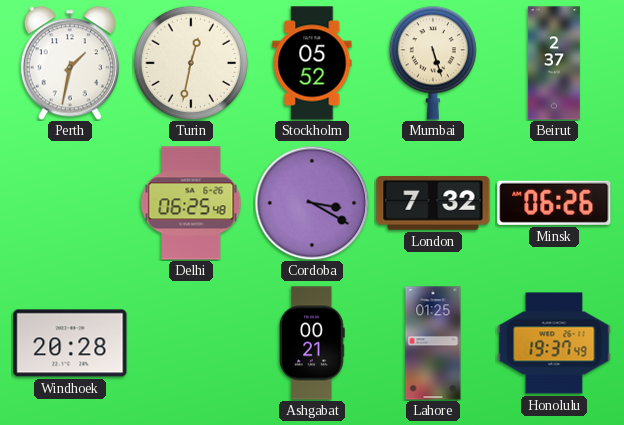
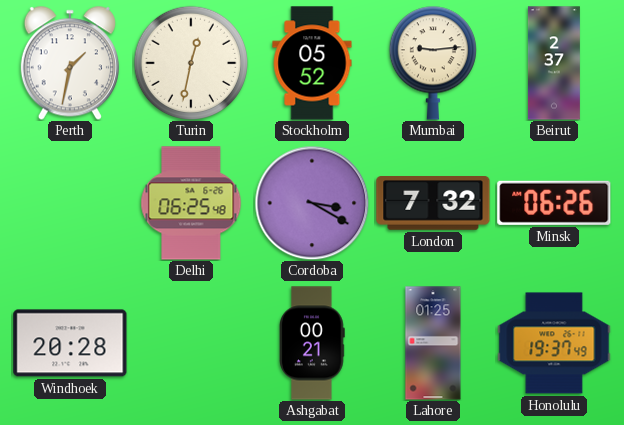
Mumbai: 5:27 -> 9:14
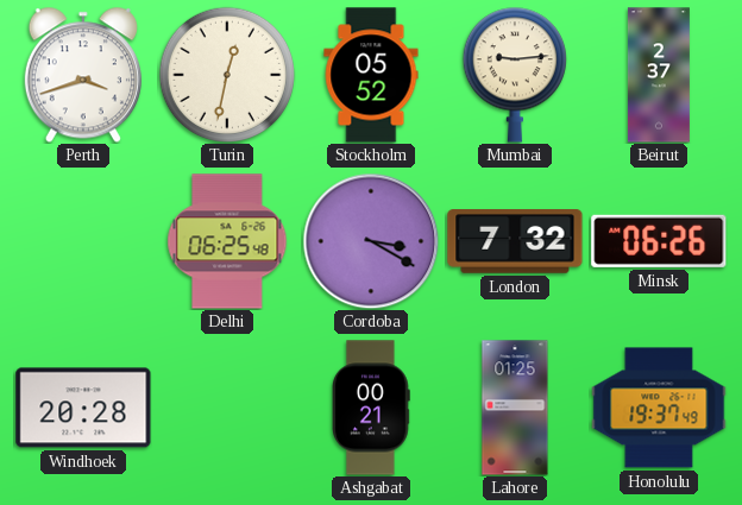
Perth: 1:32 -> 3:42
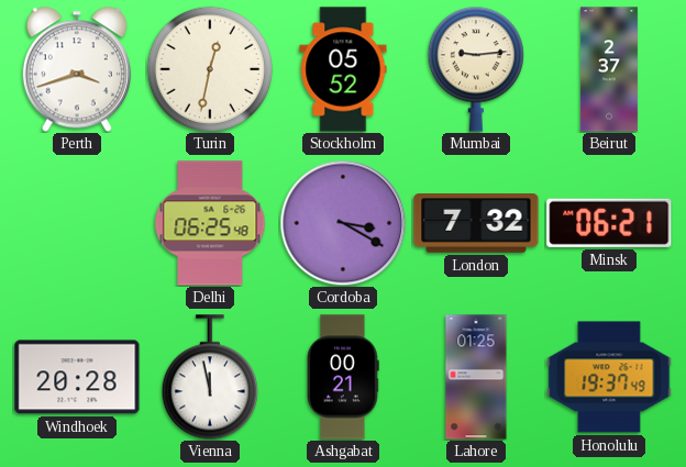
Minsk: 06:26 -> 06:21
Vienna: none -> 11:58
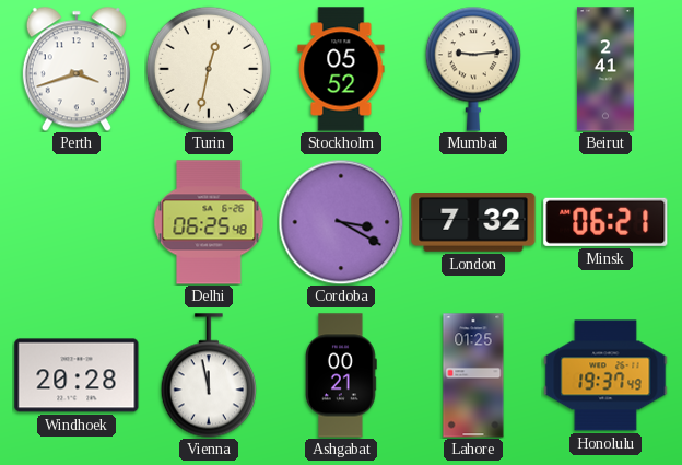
Beirut: 2:37 -> 2:41
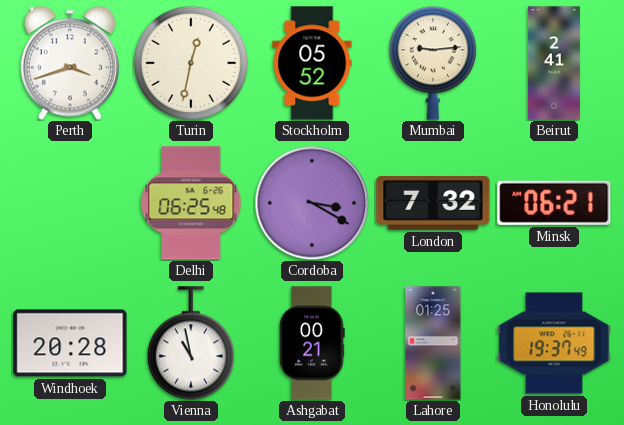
Vienna: 11:58 -> 10:58
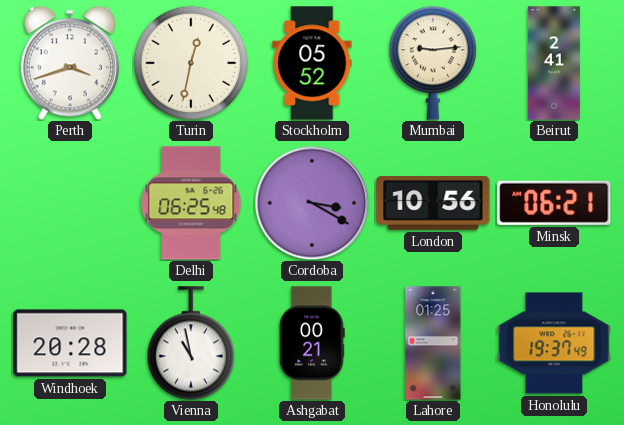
London: 7:32 -> 10:56
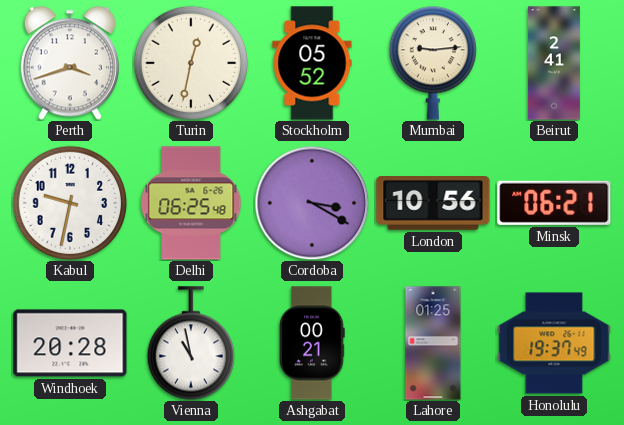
Kabul: none -> 9:32
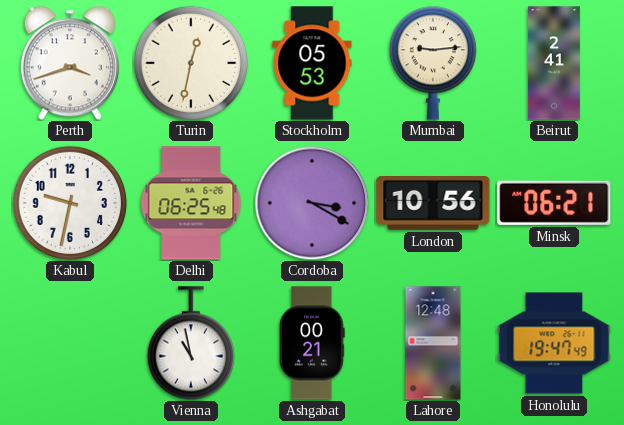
Stockholm: 05:52 -> 05:53
Windhoek: 20:28 -> none
Lahore: 01:25 -> 12:48
Honolulu: 19:37 -> 19:47
